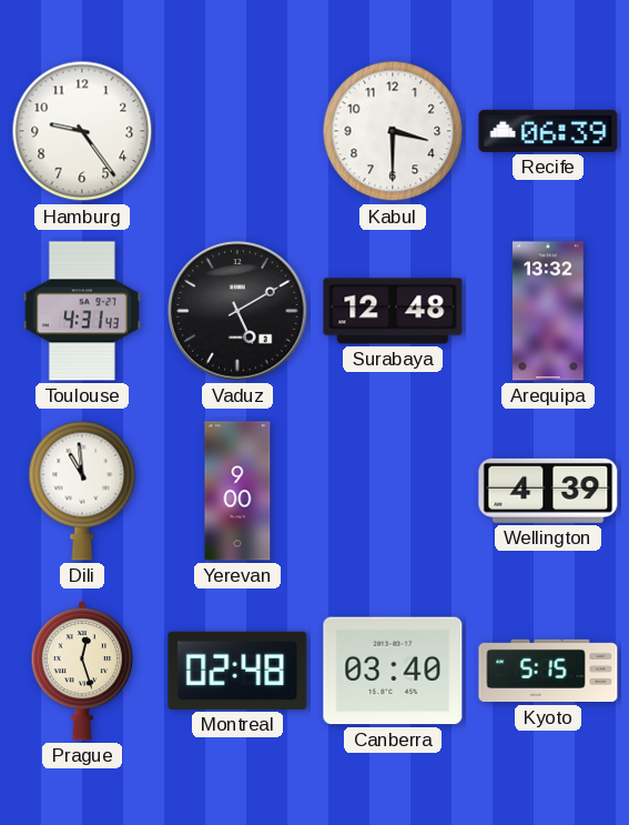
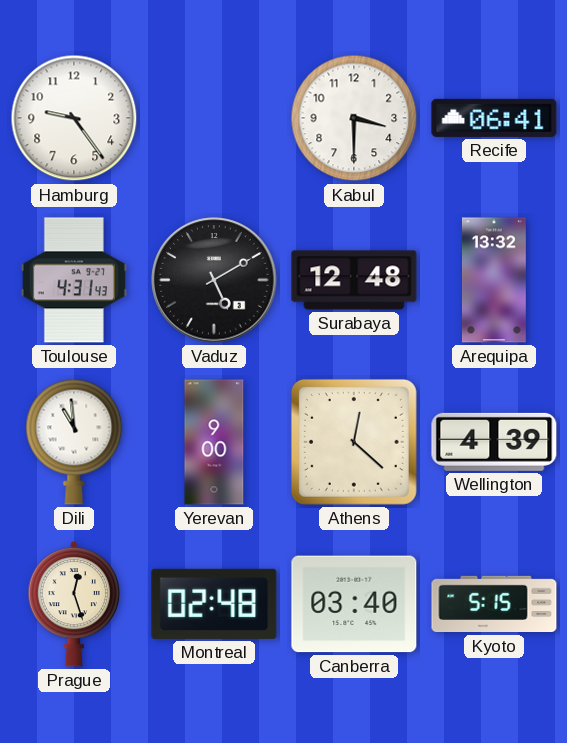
Recife: 06:39 -> 06:41
Athens: none -> 12:22
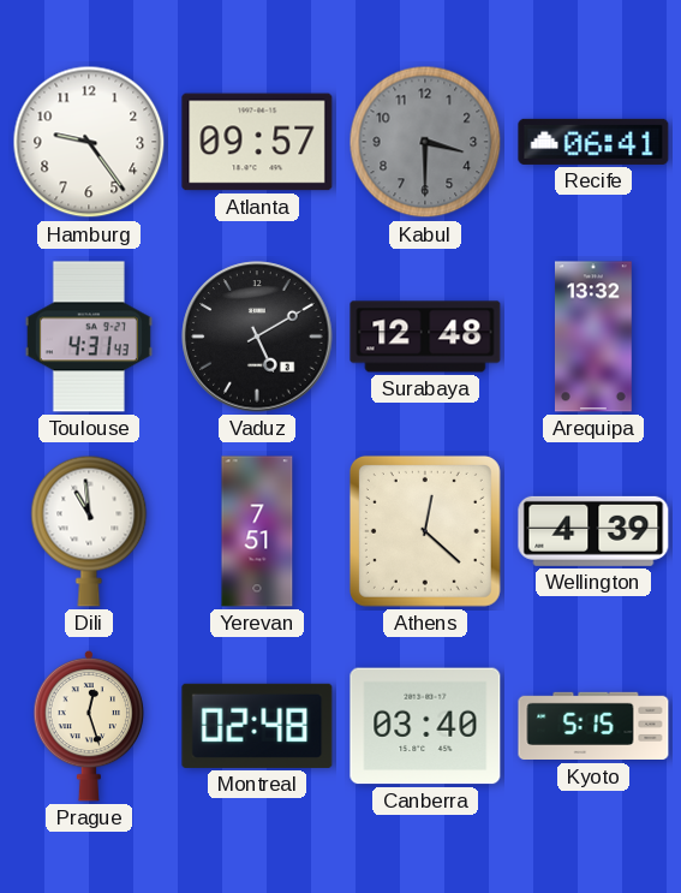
Atlanta: none -> 09:57
Kabul dial: white -> grey
Yerevan: 9:00 -> 7:51
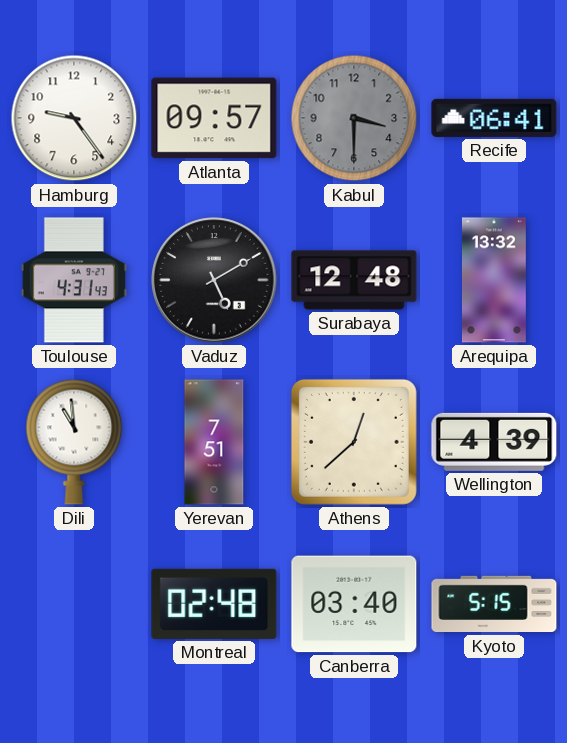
Athens: 12:22 -> 12:38
Prague: 12:27 -> none
